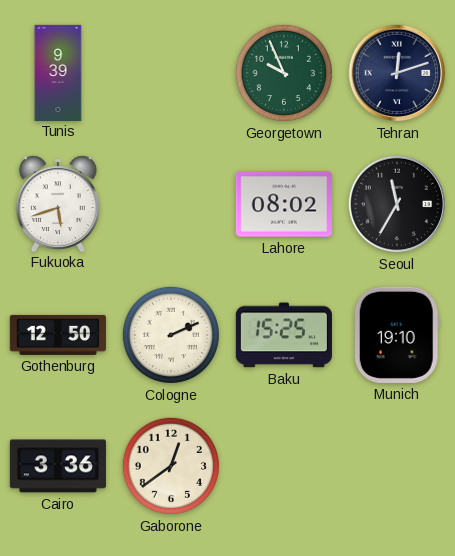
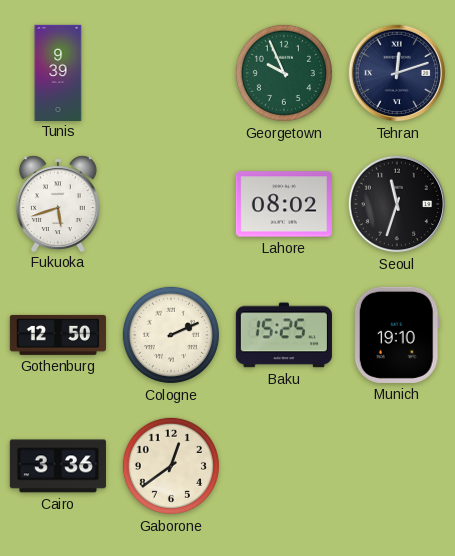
Seoul: 11:35 -> 11:33
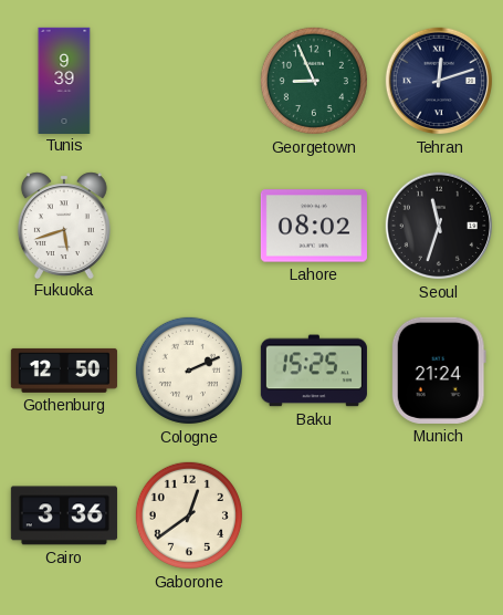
Georgetown: 9:56 -> 8:56
Munich: 19:10 -> 21:24
